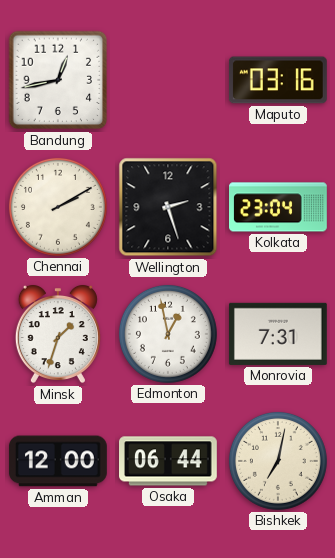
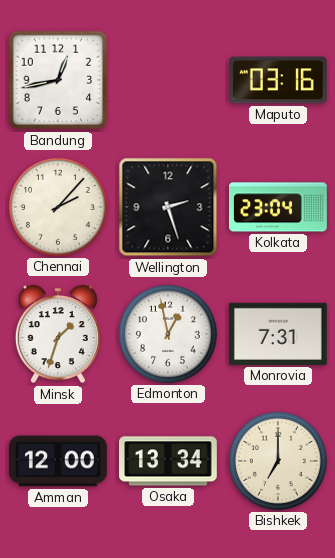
Chennai: 2:10 -> 2:07
Osaka: 06:44 -> 13:34
Bishkek: 7:02 -> 7:00
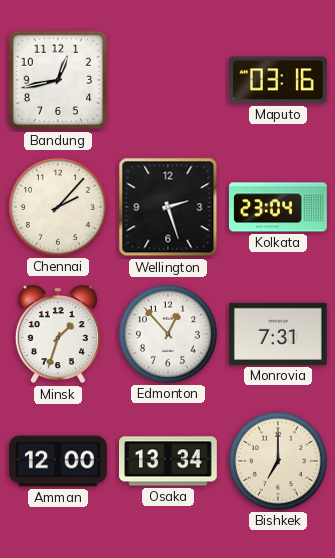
Edmonton: 12:58 -> 12:53
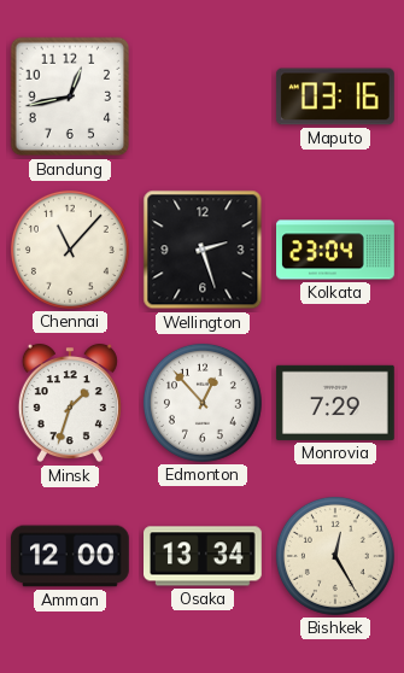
Chennai: 2:07 -> 11:07
Monrovia: 7:31 -> 7:29
Bishkek: 7:00 -> 12:25
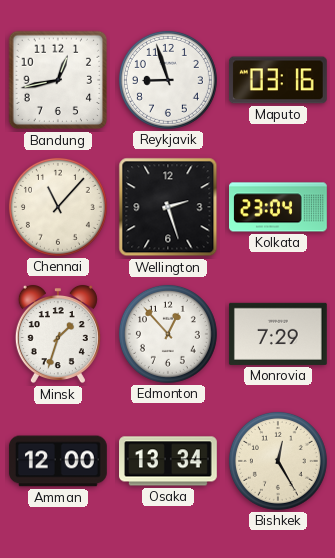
Reykjavik: none -> 8:57
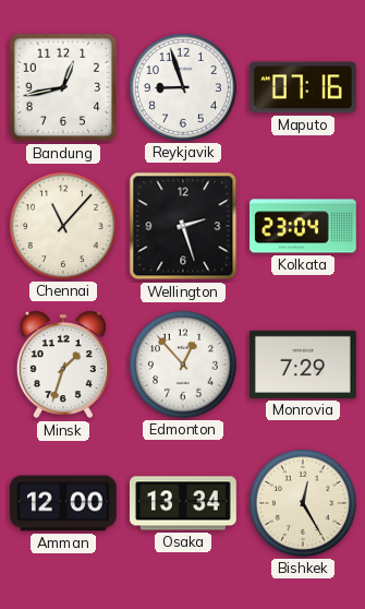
Maputo: 03:16 -> 07:16
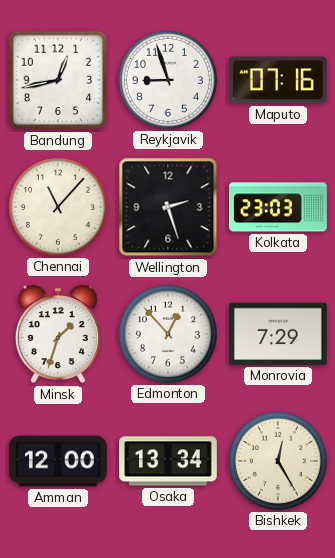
Kolkata: 23:04 -> 23:03
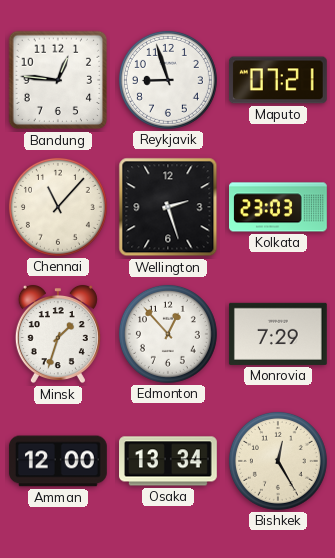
Bandung: 12:43 -> 12:46
Maputo: 07:16 -> 07:21
